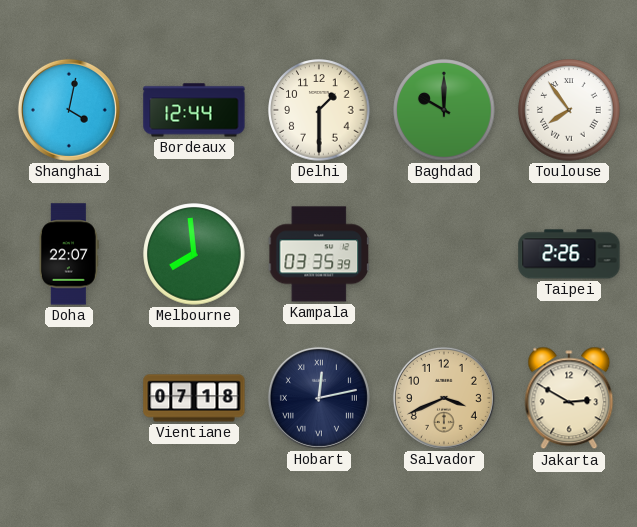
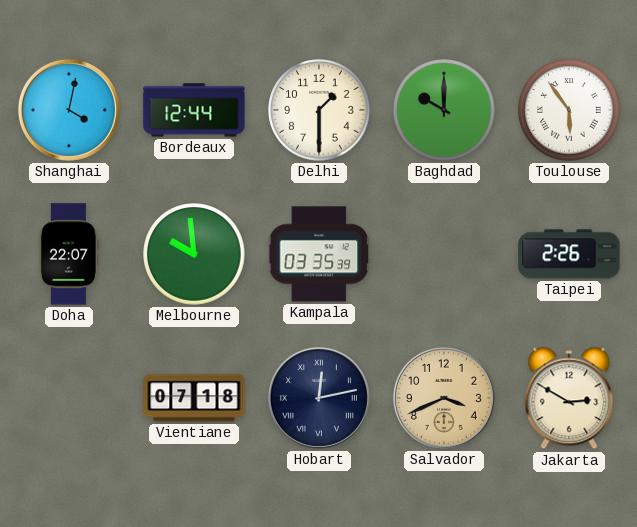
Toulouse: 7:54 -> 5:54
Melbourne: 7:59 -> 9:59
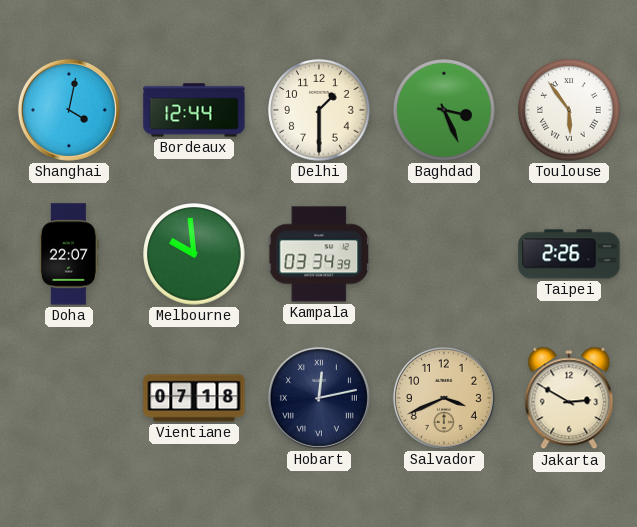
Baghdad: 10:00 -> 3:26
Kampala: 03:35 -> 03:34
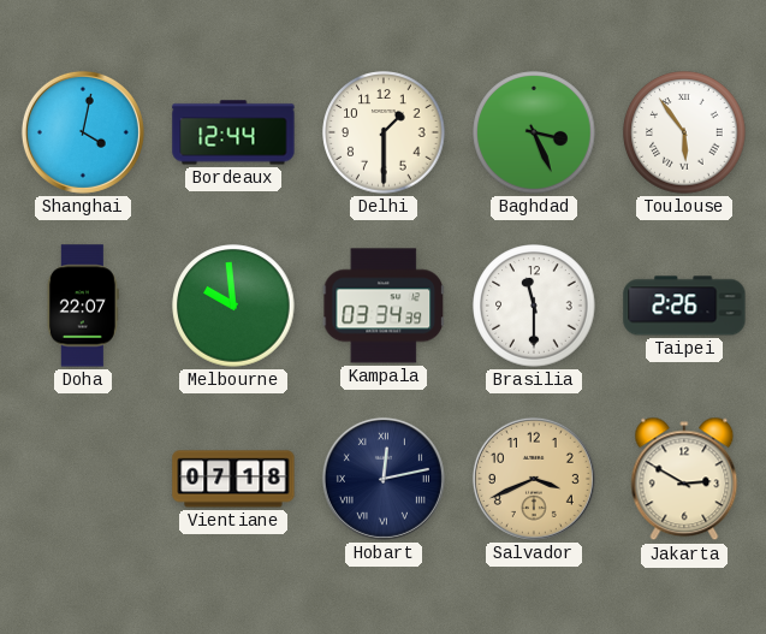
Brasilia: none -> 11:30
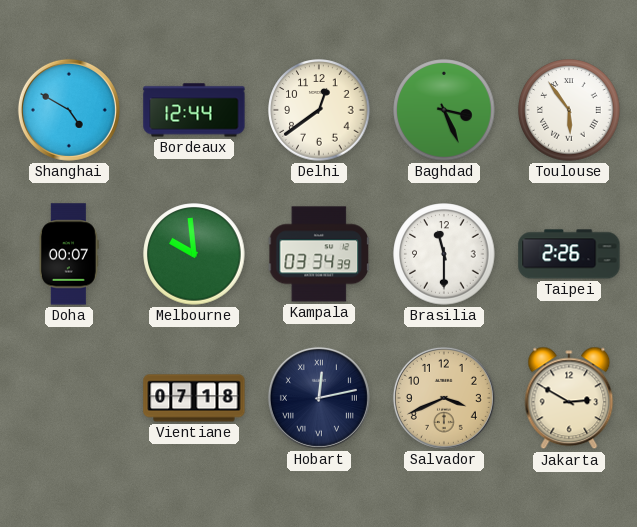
Shanghai: 4:02 -> 4:50
Delhi: 1:30 -> 12:39
Doha: 22:07 -> 00:07
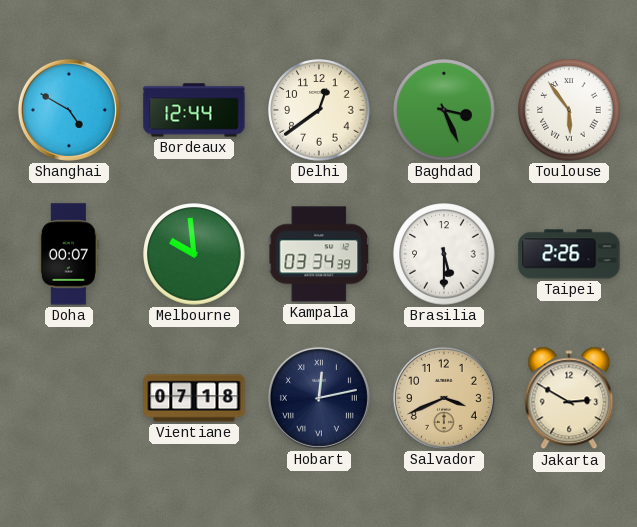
Brasilia: 11:30 -> 5:30
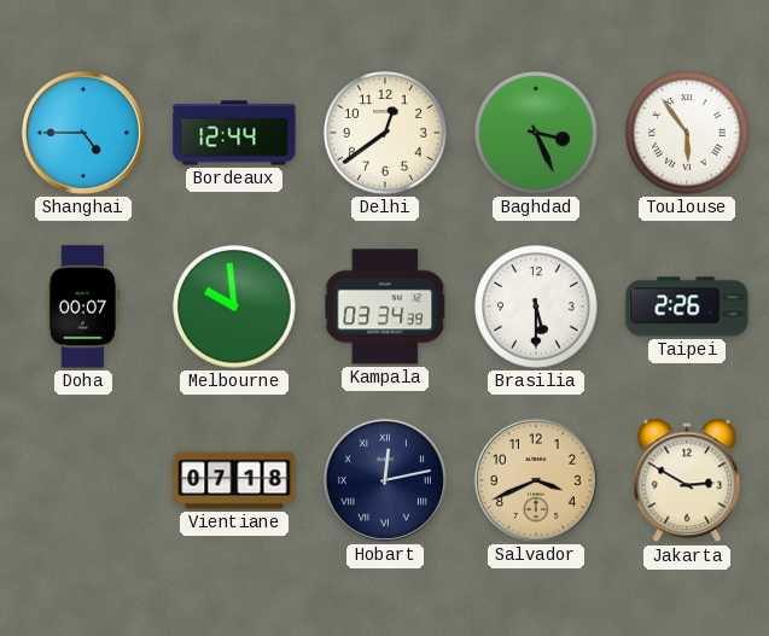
Shanghai: 4:50 -> 4:45
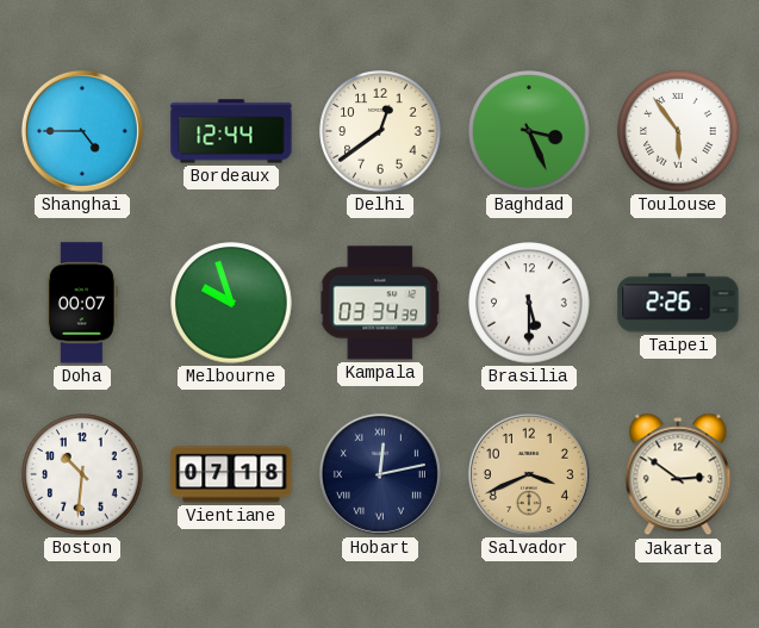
Melbourne: 9:59 -> 9:57
Boston: none -> 10:31
Jakarta: 2:50 -> 2:51
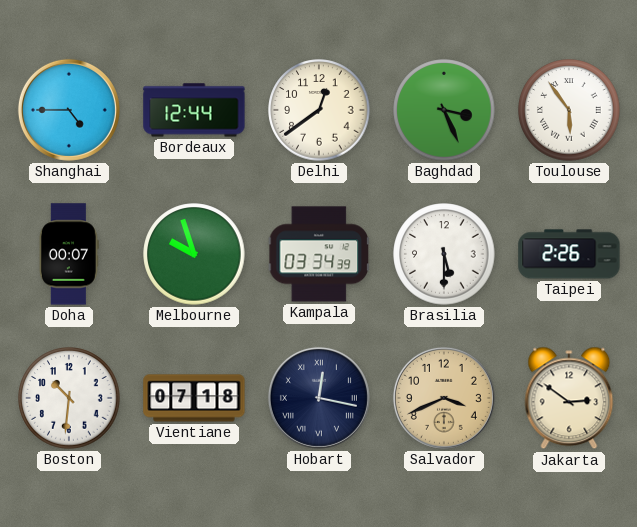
Hobart: 12:13 -> 12:17
